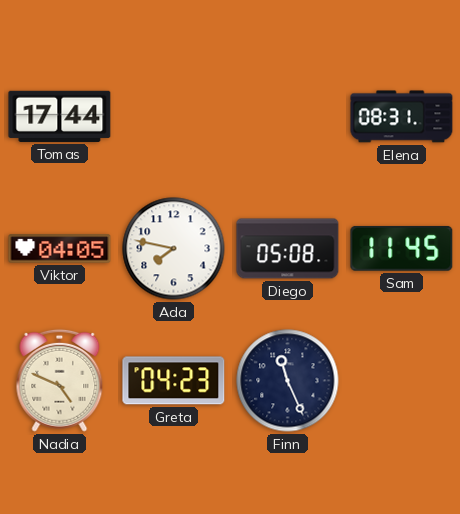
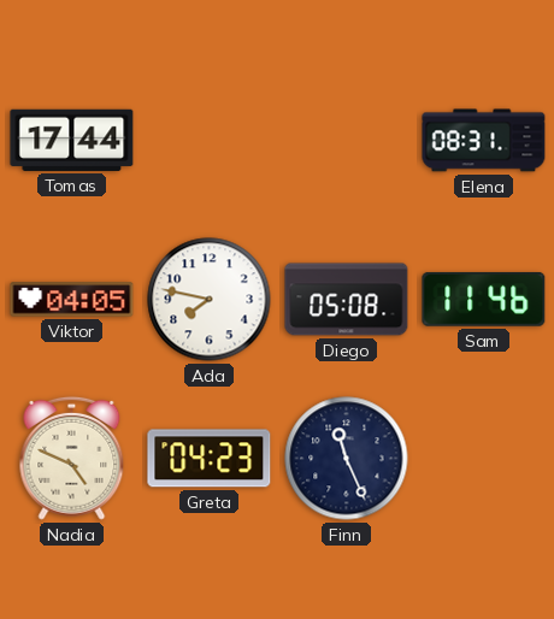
Sam: 11:45 -> 11:46
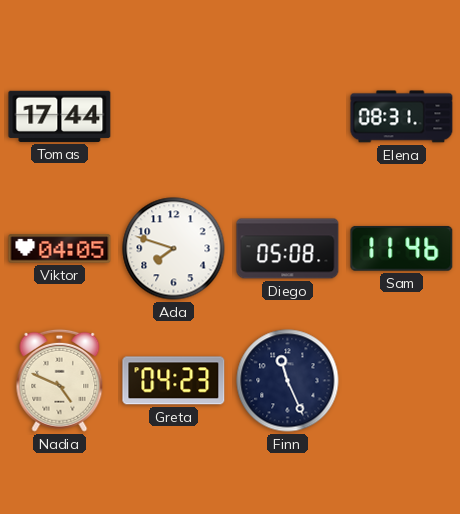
Ada: 7:47 -> 7:48
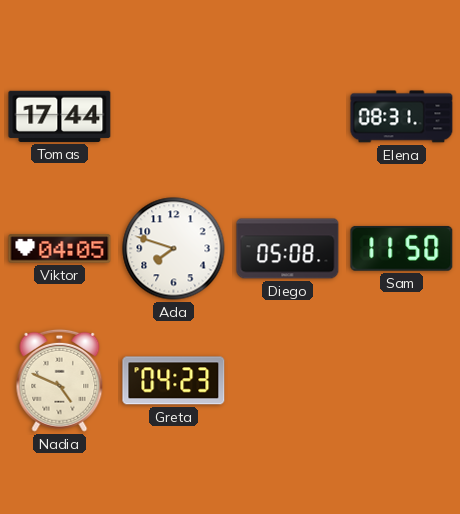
Sam: 11:46 -> 11:50
Finn: 11:26 -> none
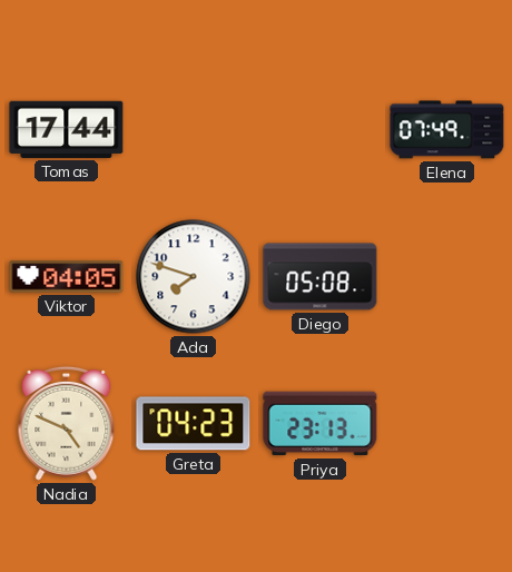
Elena: 08:31 -> 07:49
Sam: 11:50 -> none
Priya: none -> 23:13
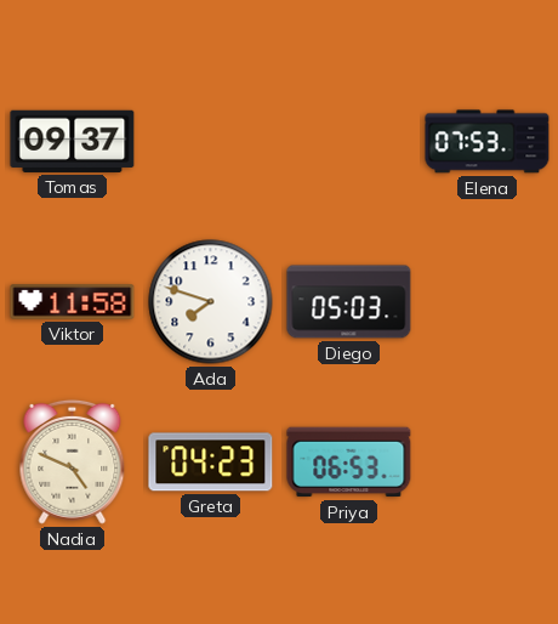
Tomas: 17:44 -> 09:37
Elena: 07:49 -> 07:53
Viktor: 04:05 -> 11:58
Diego: 05:08 -> 05:03
Priya: 23:13 -> 06:53
